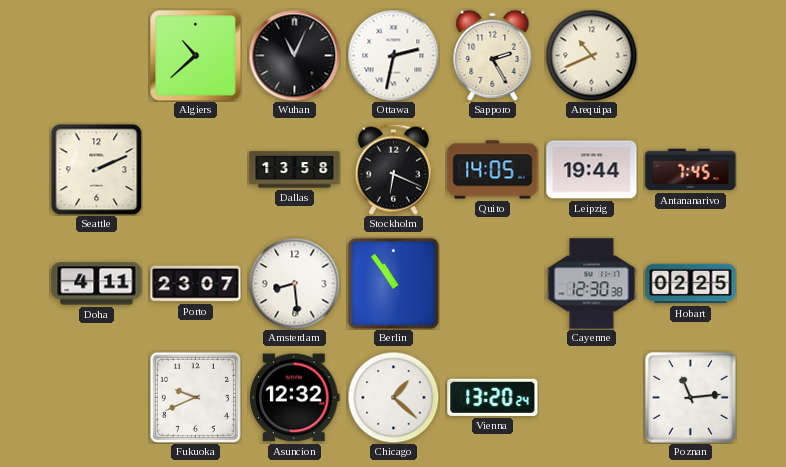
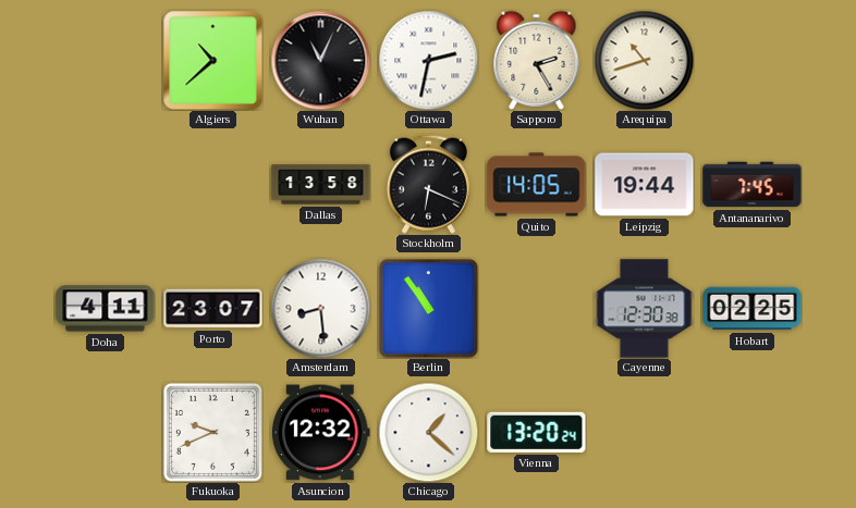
Arequipa: 10:41 -> 10:42
Seattle: 2:11 -> none
Poznan: 11:14 -> none
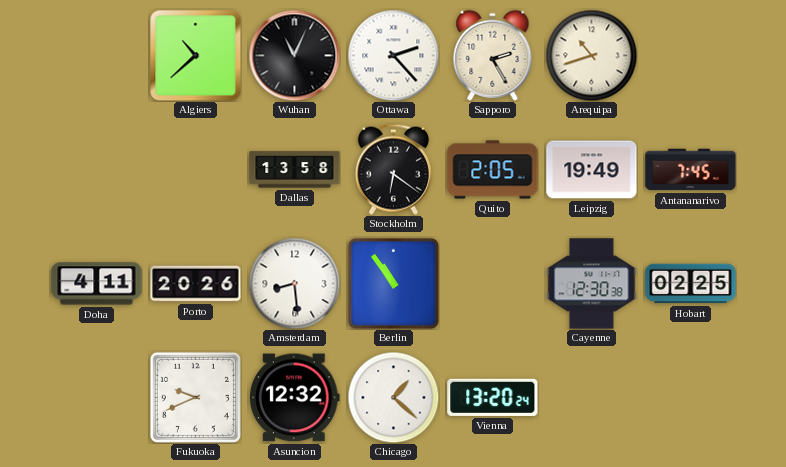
Ottawa: 2:32 -> 2:23
Stockholm: 6:19 -> 6:21
Quito: 14:05 -> 2:05
Leipzig: 19:44 -> 19:49
Porto: 23:07 -> 20:26
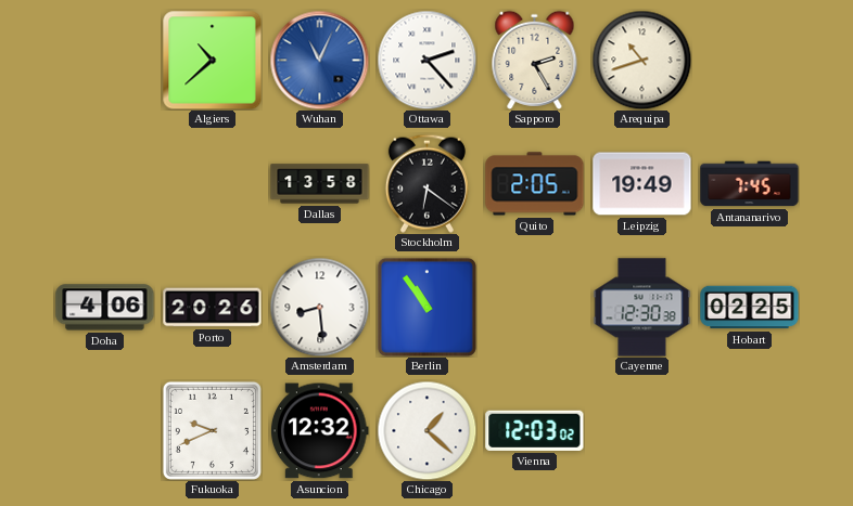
Wuhan dial: black -> blue
Doha: 4:11 -> 4:06
Vienna: 13:20 -> 12:03
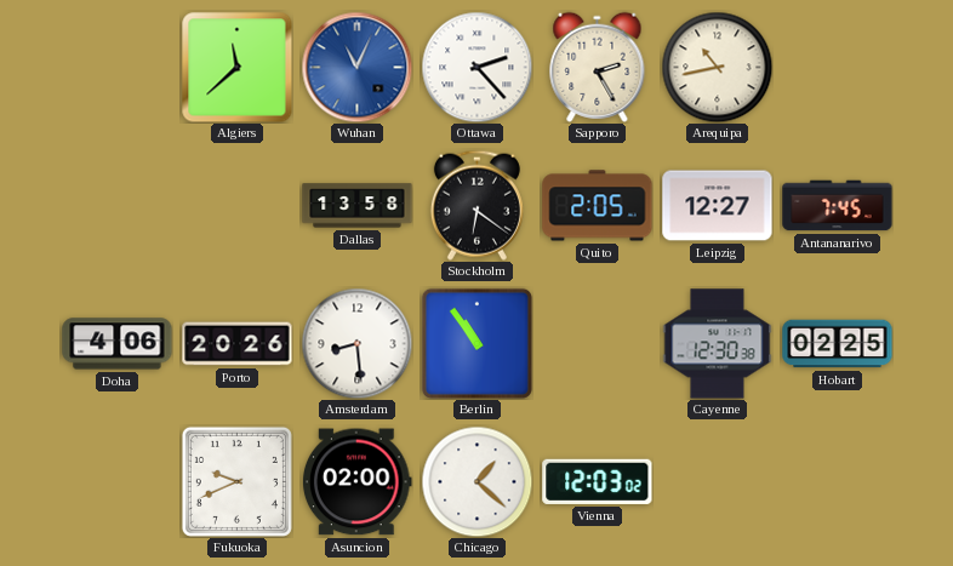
Algiers: 10:38 -> 11:38
Arequipa: 10:42 -> 10:43
Leipzig: 19:49 -> 12:27
Asuncion: 12:32 -> 02:00
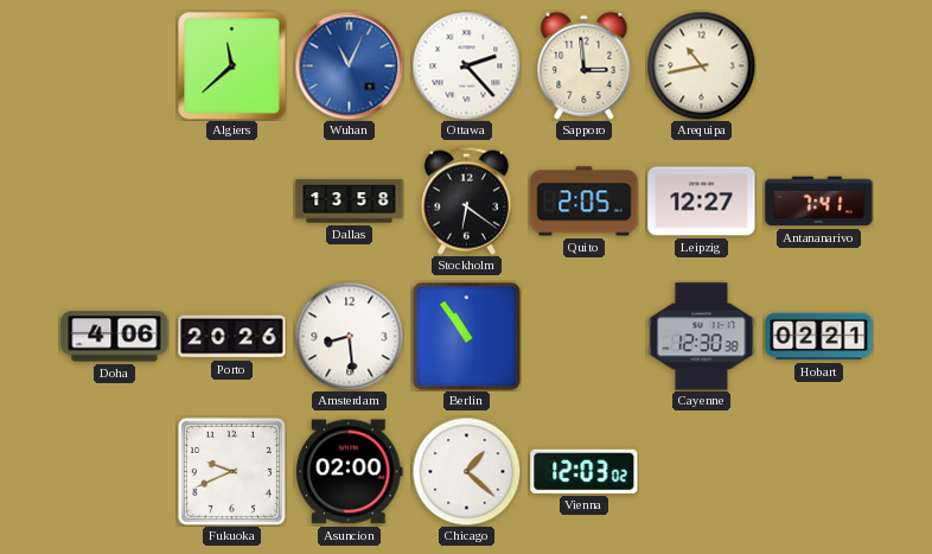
Sapporo: 2:25 -> 2:59
Antananarivo: 7:45 -> 7:41
Hobart: 02:25 -> 02:21
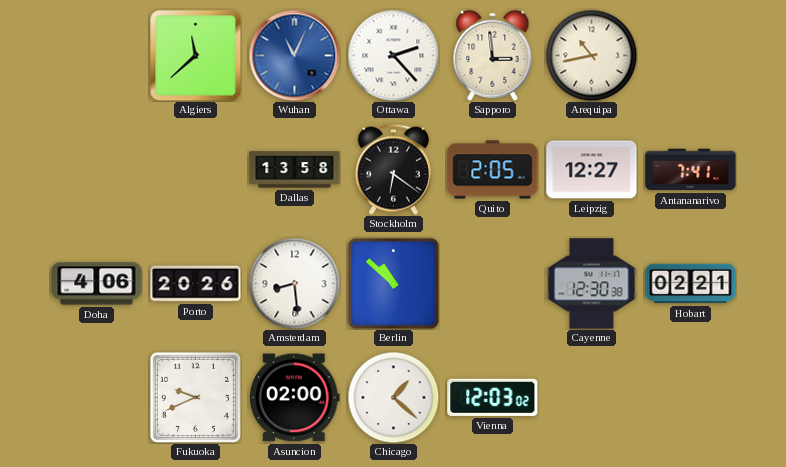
Berlin: 10:54 -> 10:52
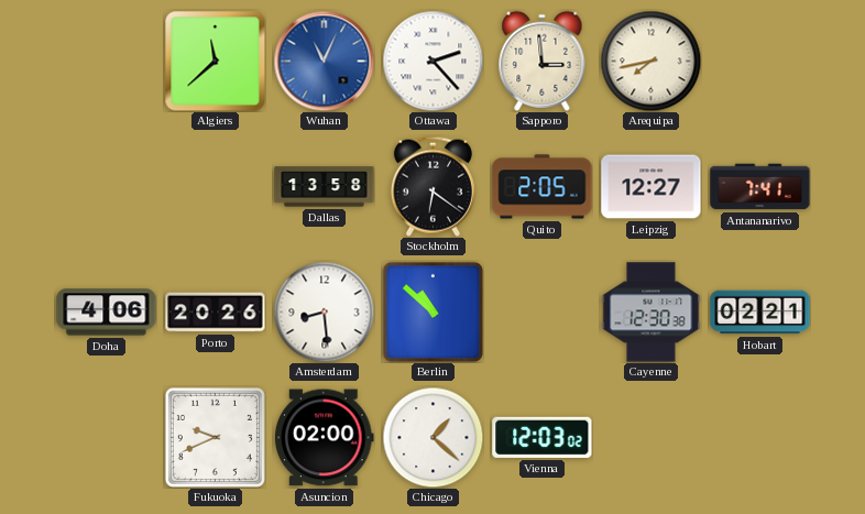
Arequipa: 10:43 -> 7:43
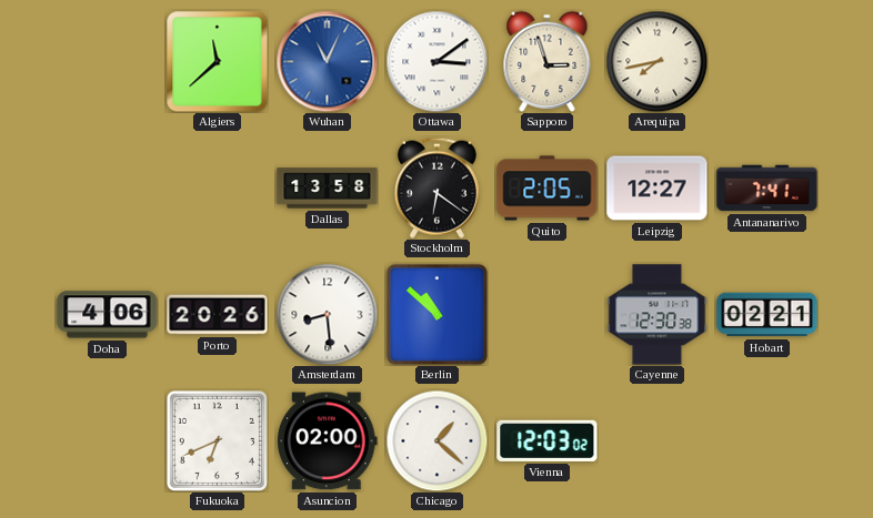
Ottawa: 2:23 -> 3:09
Sapporo: 2:59 -> 2:57
Fukuoka: 9:41 -> 6:41
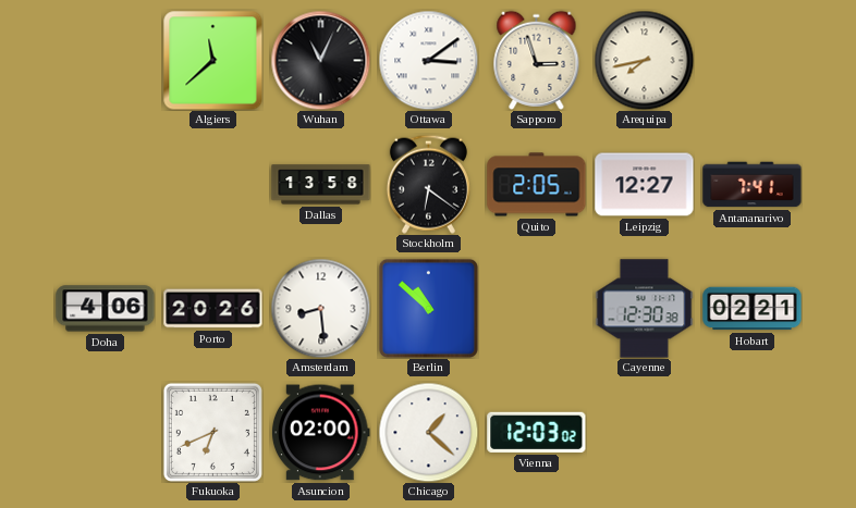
Wuhan dial: blue -> black
